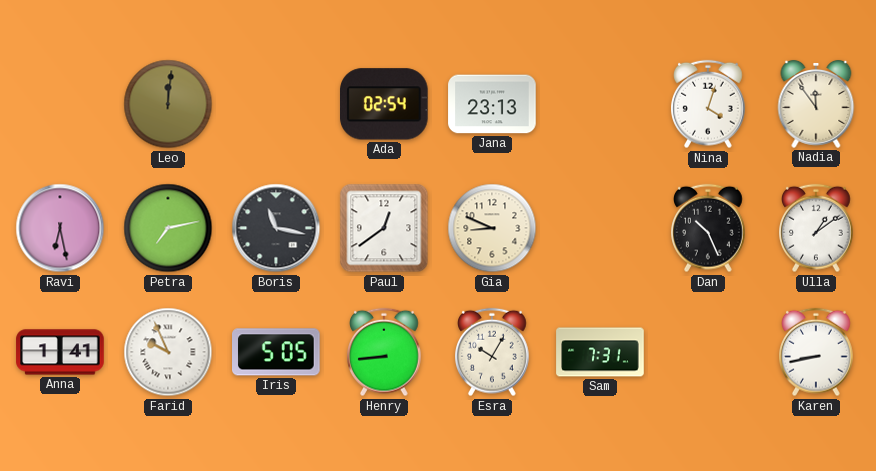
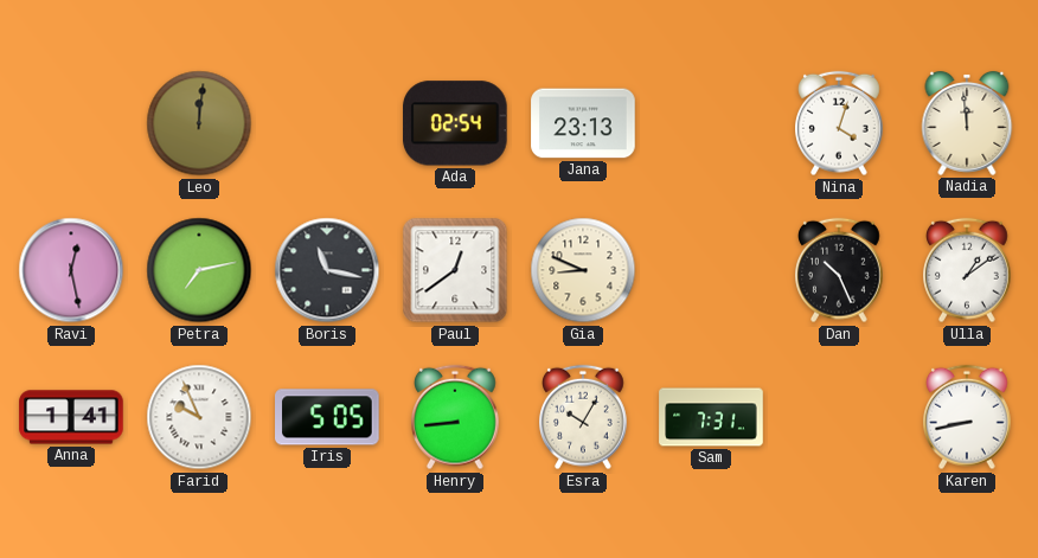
Nadia: 11:54 -> 11:59
Ravi: 6:28 -> 12:28
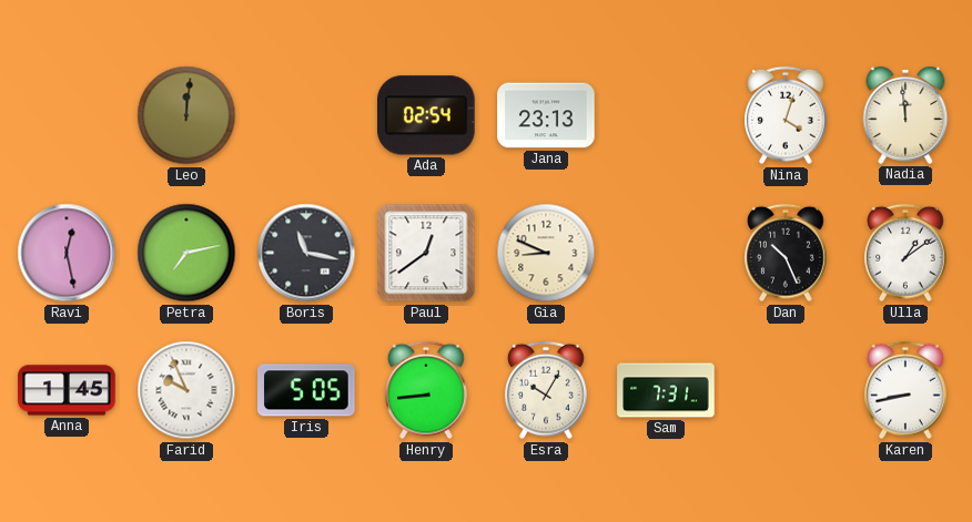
Anna: 1:41 -> 1:45
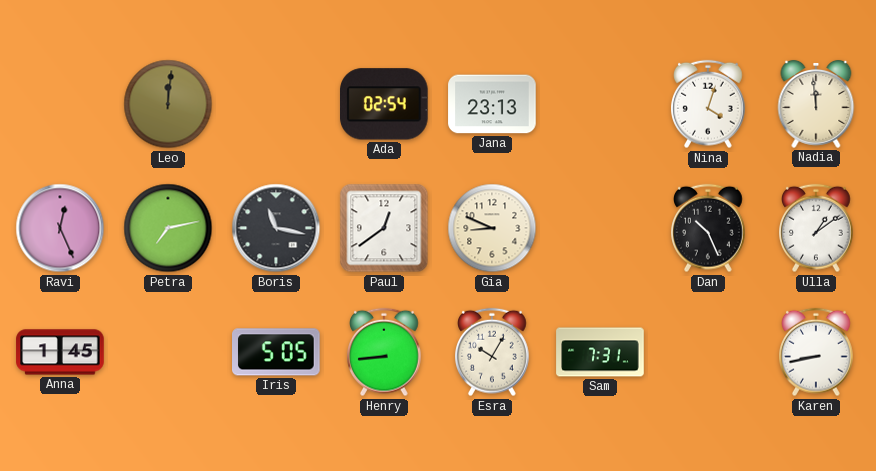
Ravi: 12:28 -> 12:26
Farid: 9:56 -> none
